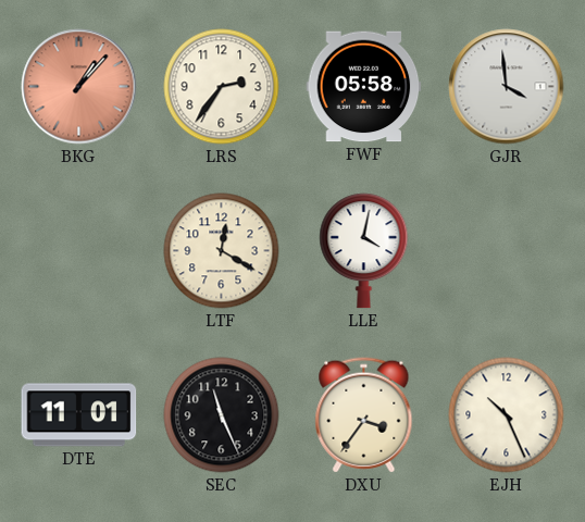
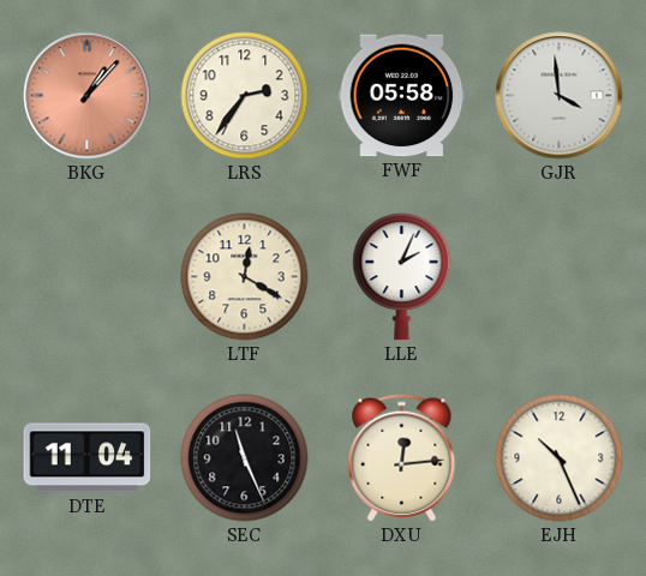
LLE: 4:02 -> 2:04
DTE: 11:01 -> 11:04
DXU: 3:36 -> 12:14
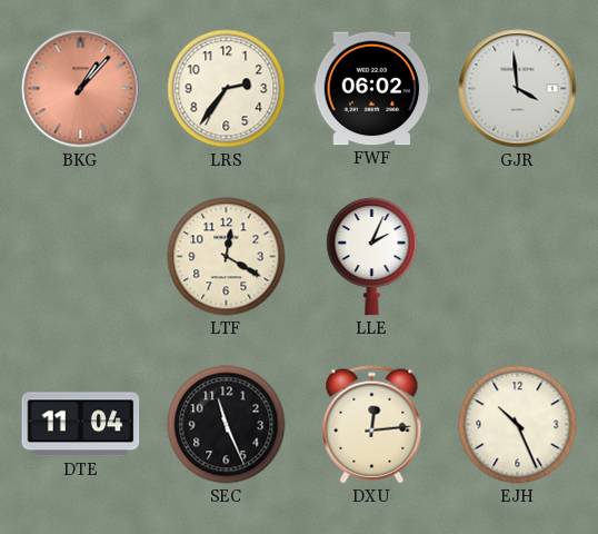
FWF: 05:58 -> 06:02
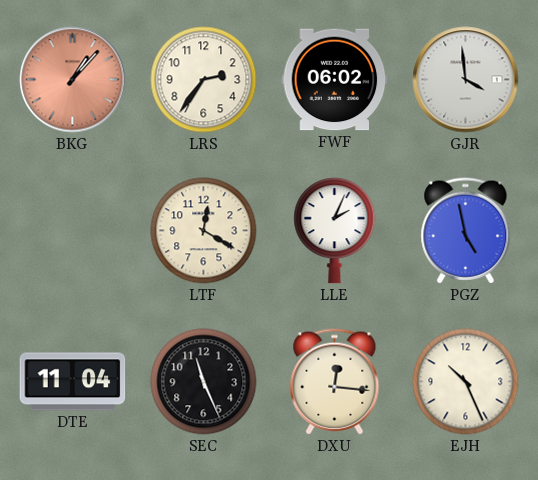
PGZ: none -> 4:58
DXU: 12:14 -> 12:16
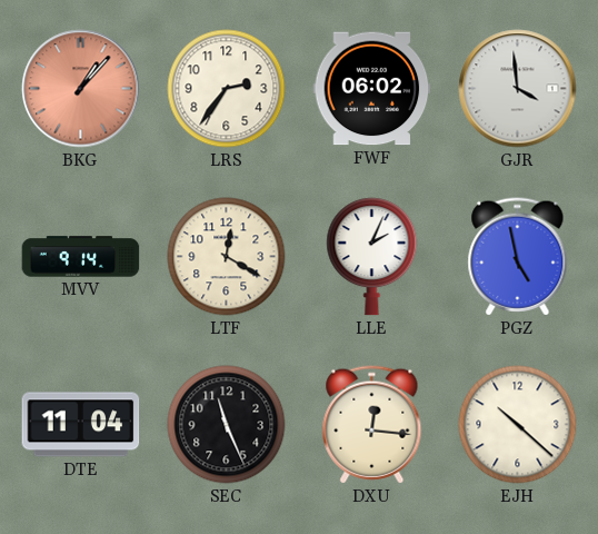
MVV: none -> 9:14
EJH: 10:26 -> 10:22
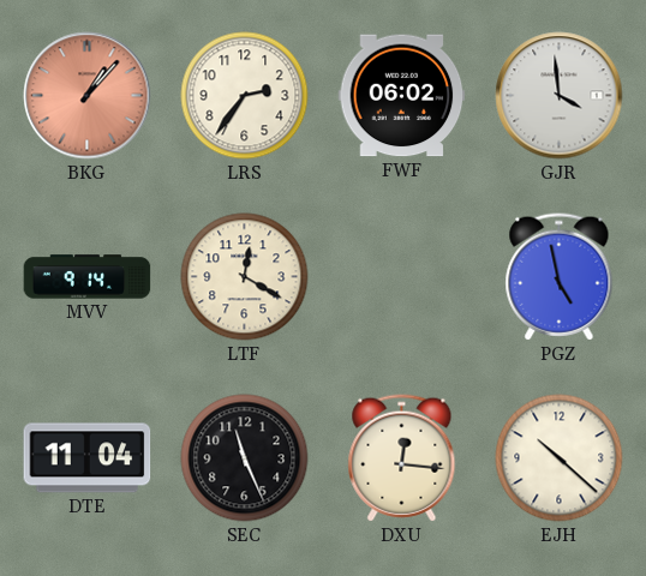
LLE: 2:04 -> none
